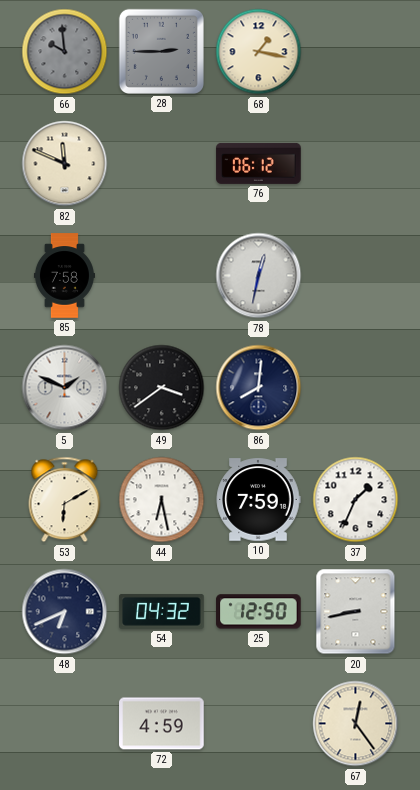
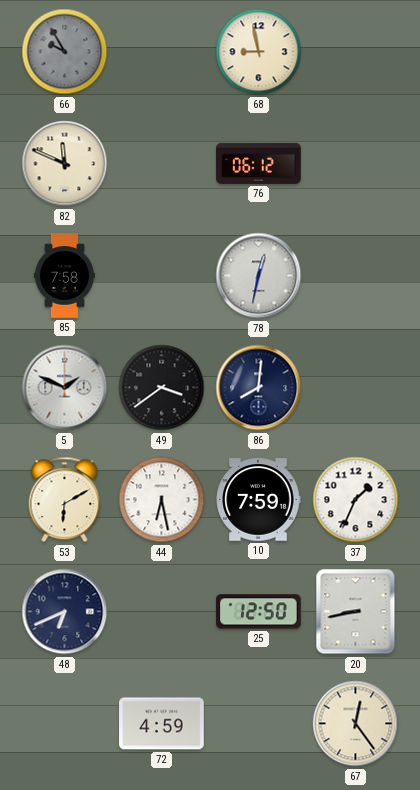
66: 9:59 -> 9:55
28: 2:45 -> none
68: 1:17 -> 8:58
54: 04:32 -> none
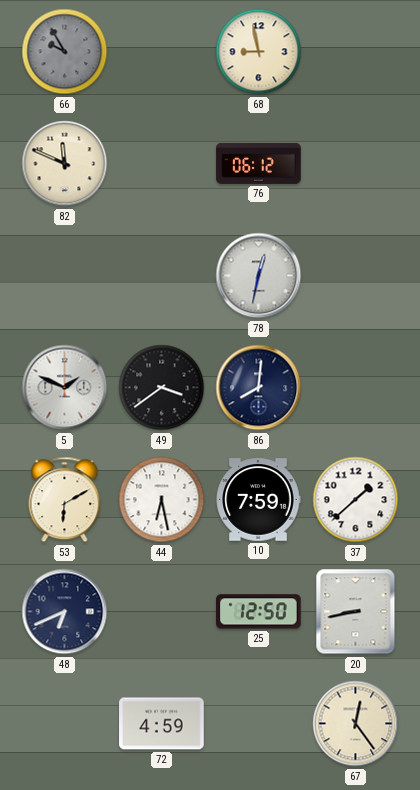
85: 7:58 -> none
37: 1:34 -> 1:38
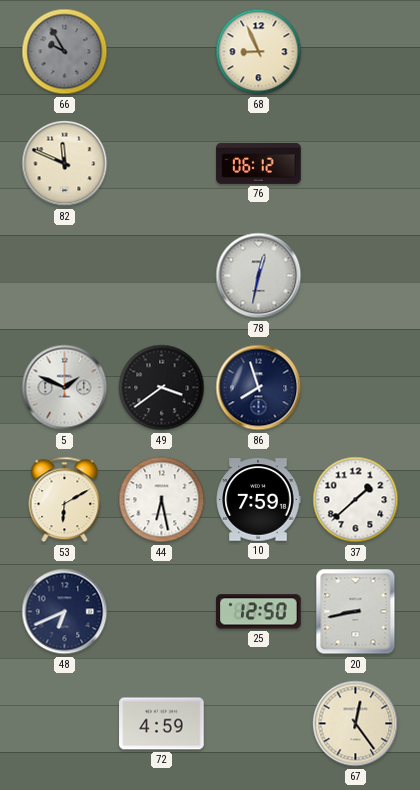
68: 8:58 -> 8:56
86: 8:01 -> 7:57
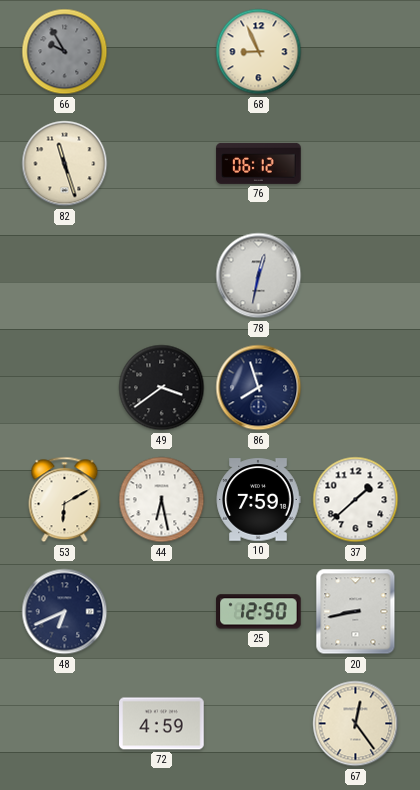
82: 11:49 -> 11:27
5: 1:49 -> none
